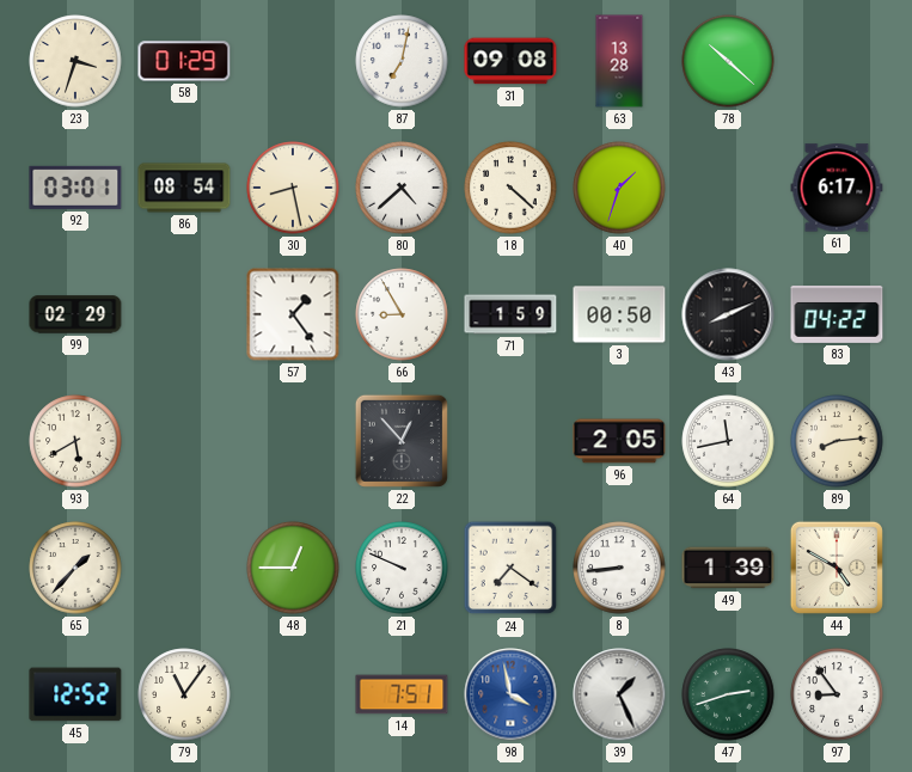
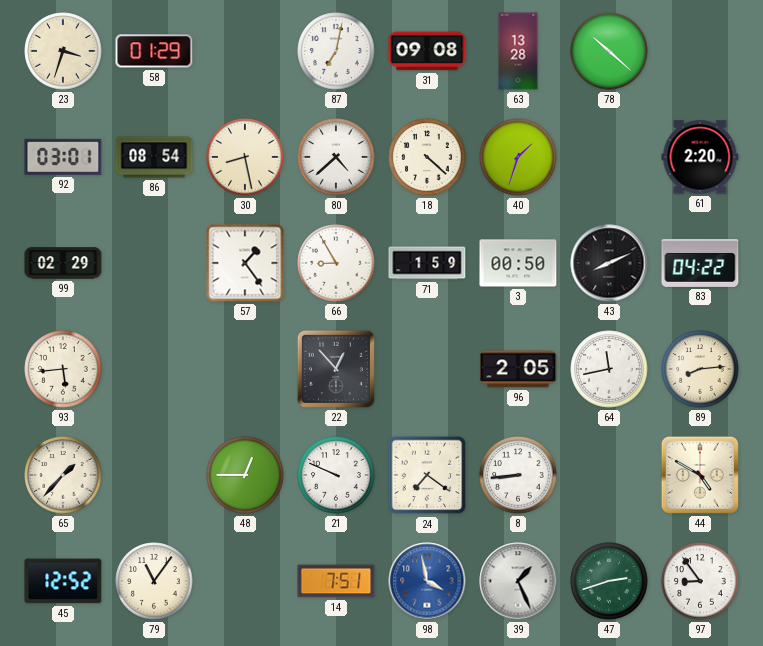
61: 6:17 -> 2:20
93: 5:40 -> 5:44
49: 1:39 -> none
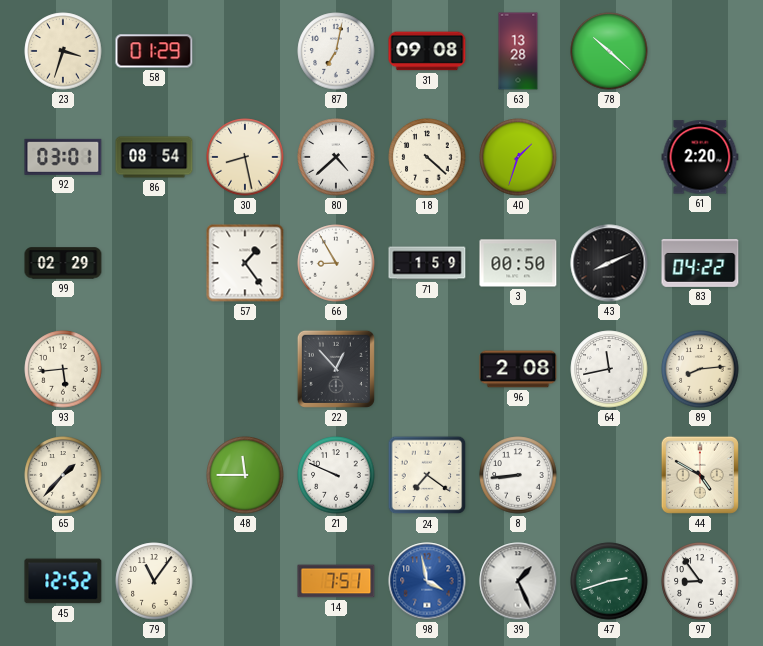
96: 2:05 -> 2:08
48: 12:45 -> 11:45
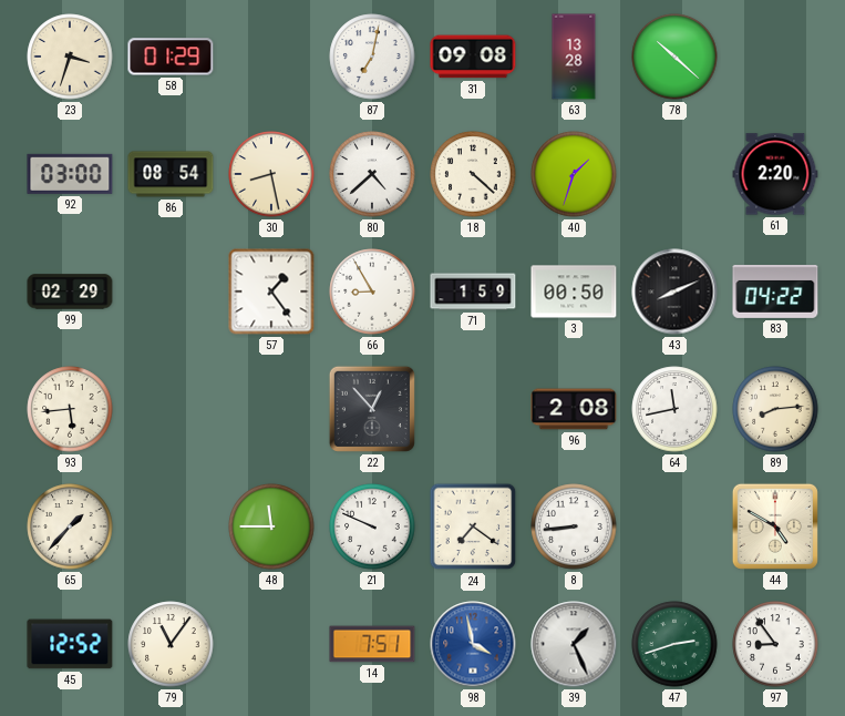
92: 03:01 -> 03:00
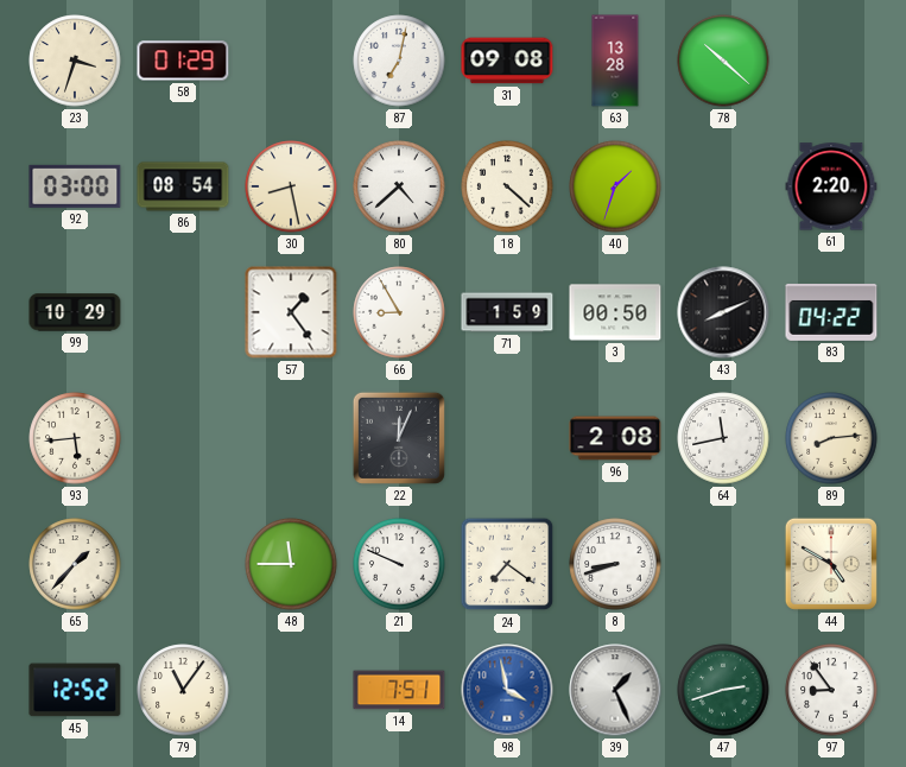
99: 02:29 -> 10:29
22: 12:53 -> 12:04
8: 8:44 -> 8:42
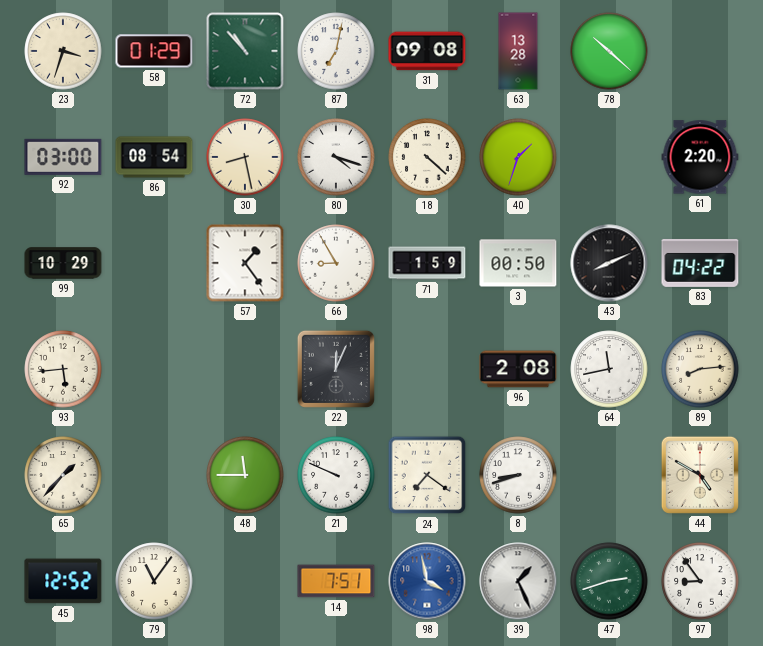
72: none -> 10:53
80: 4:38 -> 4:18
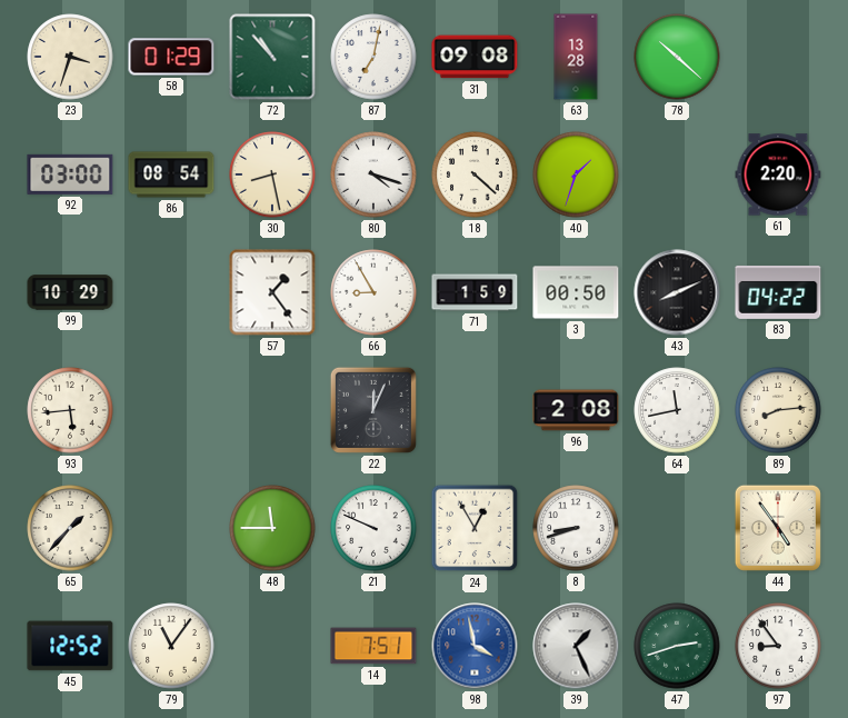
24: 7:21 -> 12:55
44: 4:50 -> 4:54
